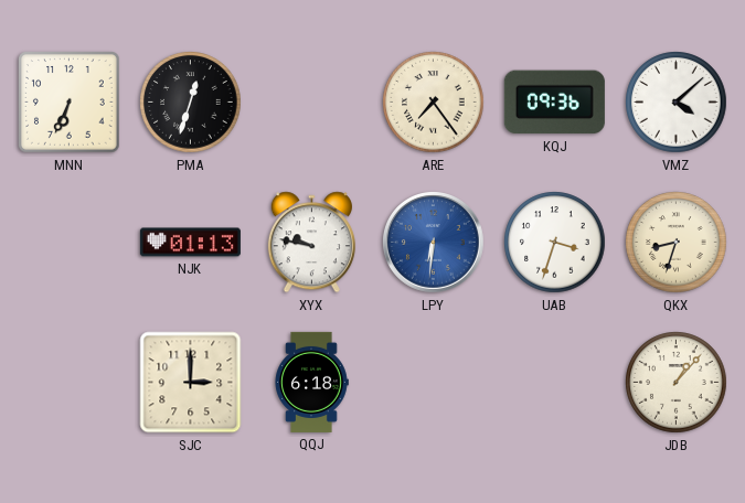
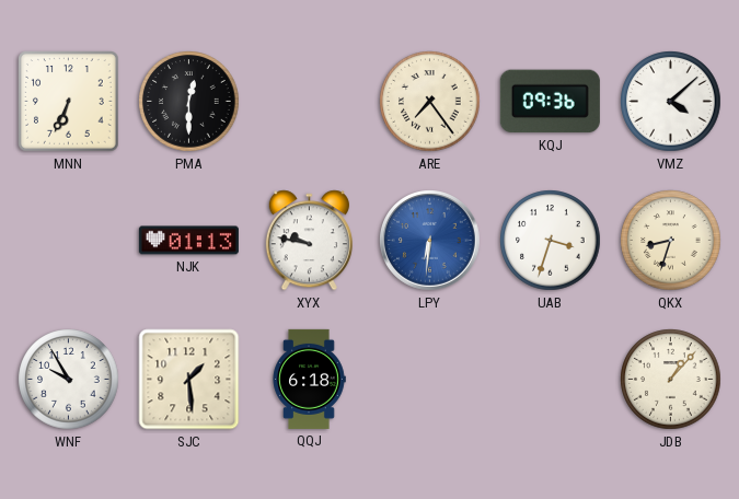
PMA: 12:33 -> 12:30
WNF: none -> 9:55
SJC: 3:00 -> 1:29
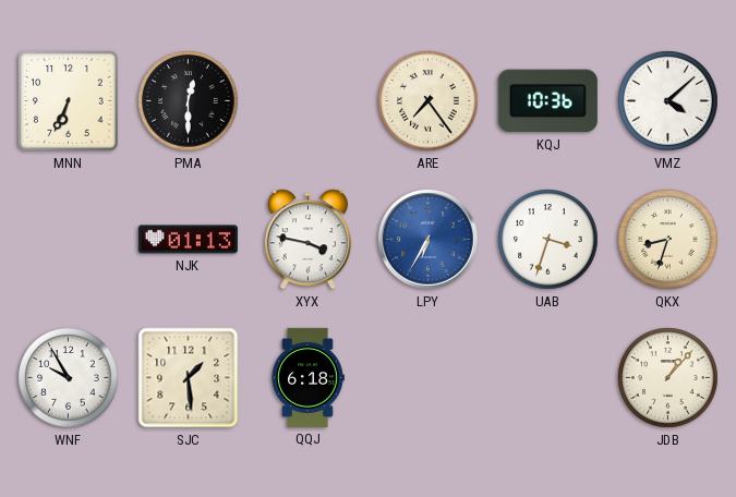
KQJ: 09:36 -> 10:36
XYX: 9:47 -> 3:47
LPY: 6:31 -> 6:35
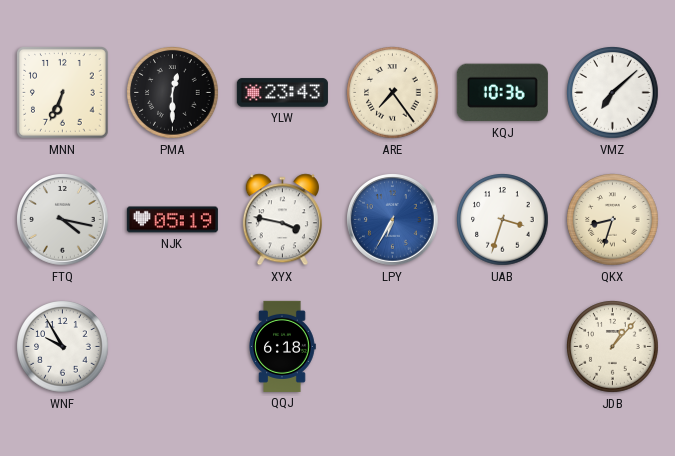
YLW: none -> 23:43
VMZ: 4:08 -> 7:08
FTQ: none -> 4:17
NJK: 01:13 -> 05:19
SJC: 1:29 -> none
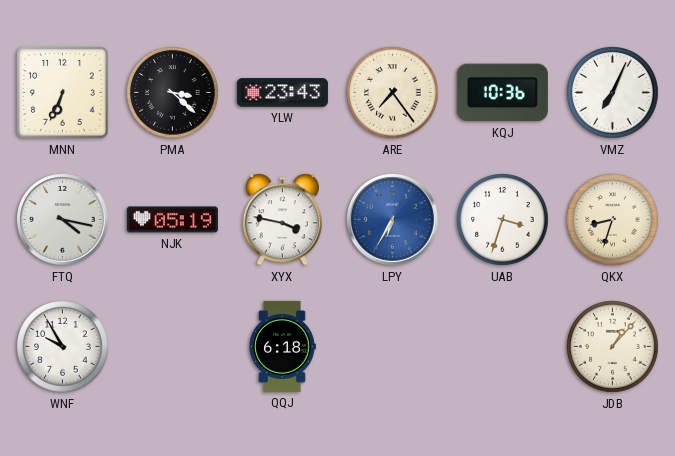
PMA: 12:30 -> 3:22
VMZ: 7:08 -> 7:04
